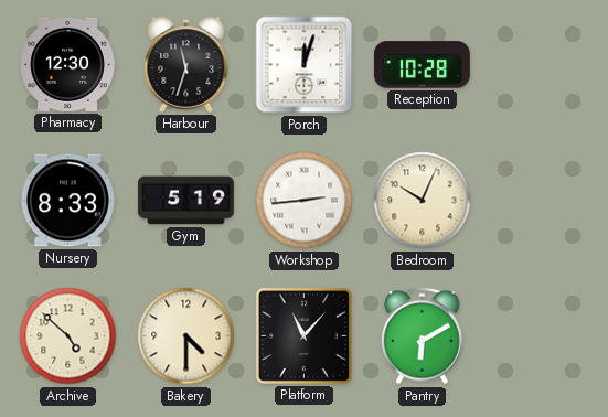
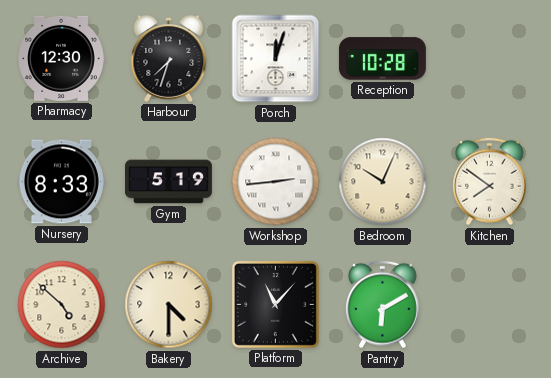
Harbour: 11:33 -> 7:33
Kitchen: none -> 7:51
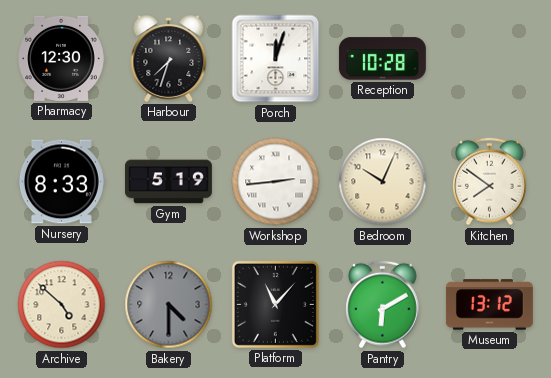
Bakery dial: cream -> grey
Museum: none -> 13:12
